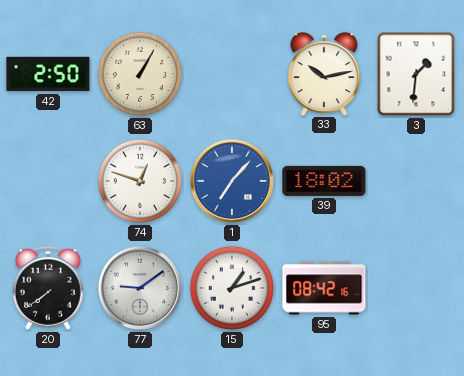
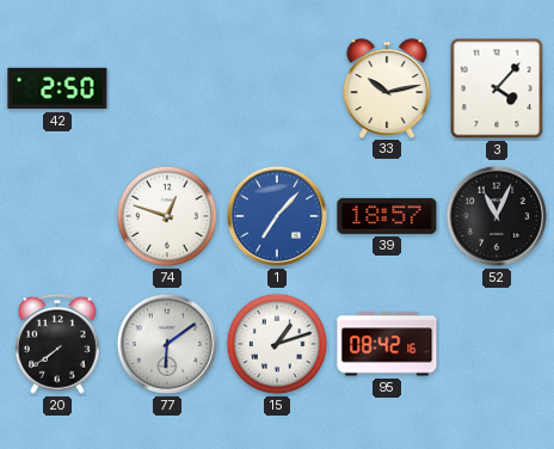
63: 1:05 -> none
3: 1:31 -> 4:07
39: 18:02 -> 18:57
52: none -> 11:04
77: 9:09 -> 6:09
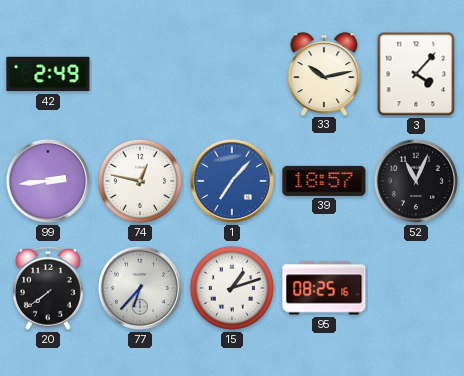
42: 2:50 -> 2:49
99: none -> 2:44
74: 12:48 -> 12:47
77: 6:09 -> 6:37
95: 08:42 -> 08:25
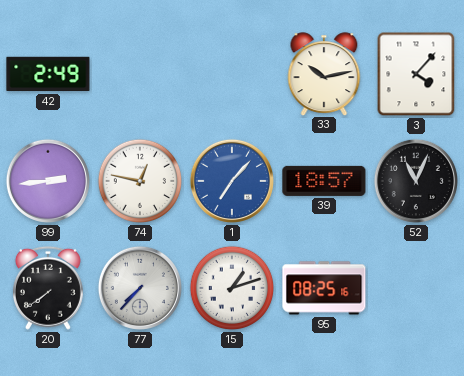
77: 6:37 -> 7:37
